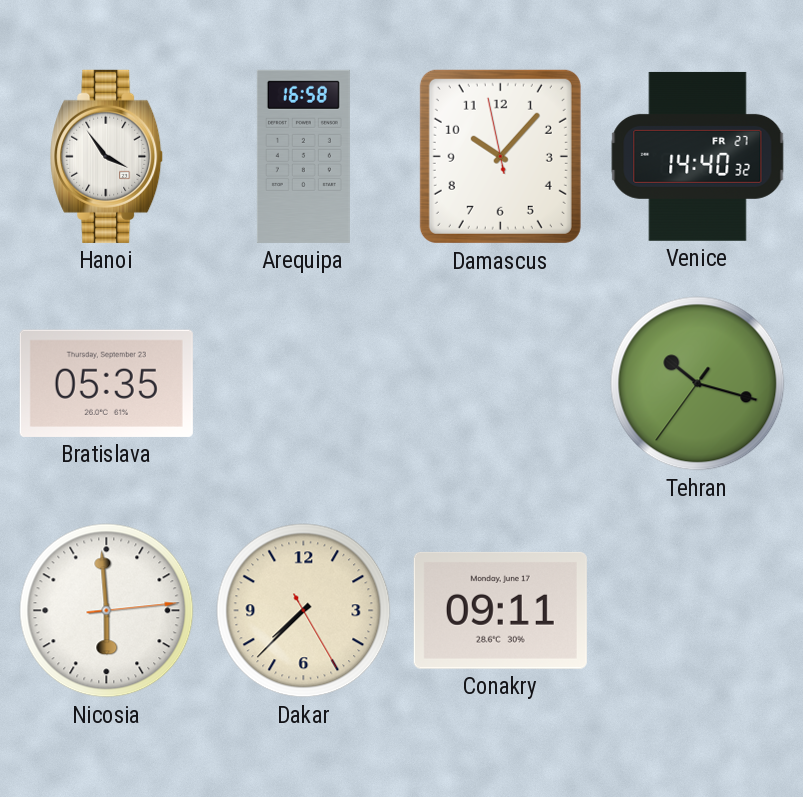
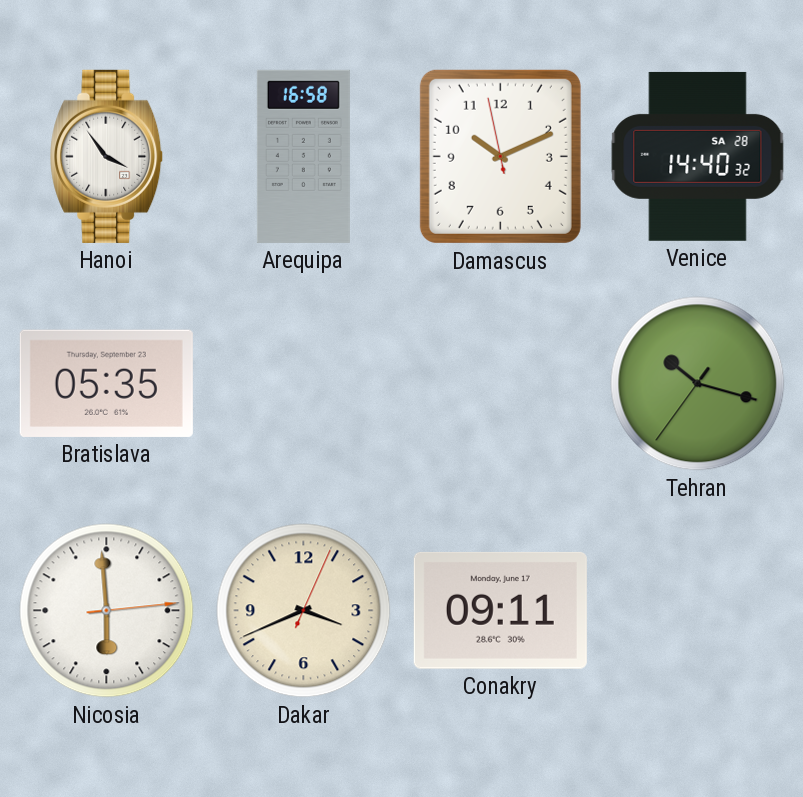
Damascus: 10:06 -> 10:10
Venice date: FR 27 -> SA 28
Dakar: 7:37 -> 3:41
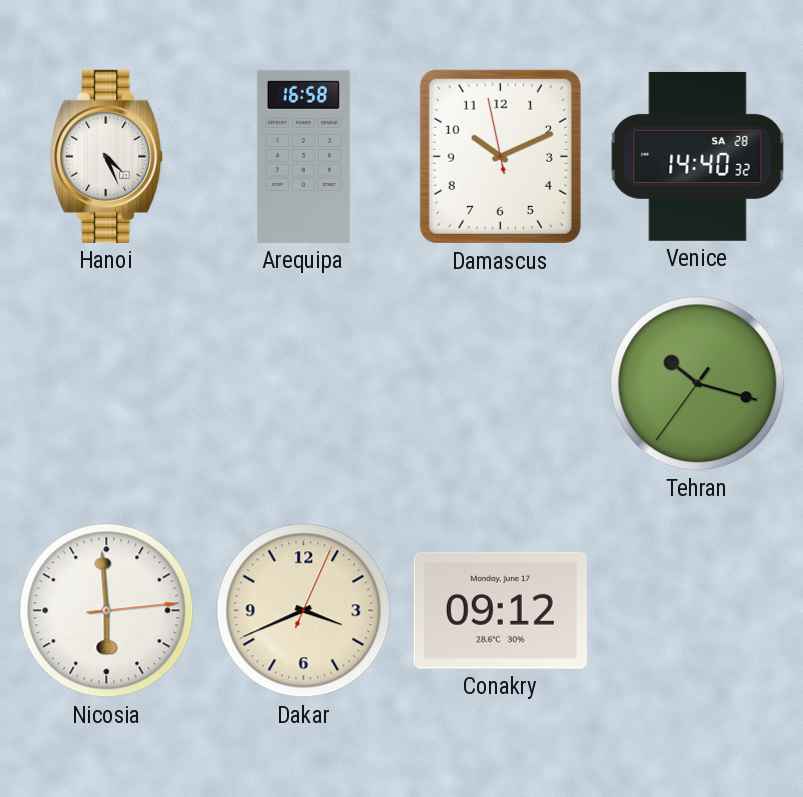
Hanoi: 3:54 -> 4:26
Bratislava: 05:35 -> none
Conakry: 09:11 -> 09:12
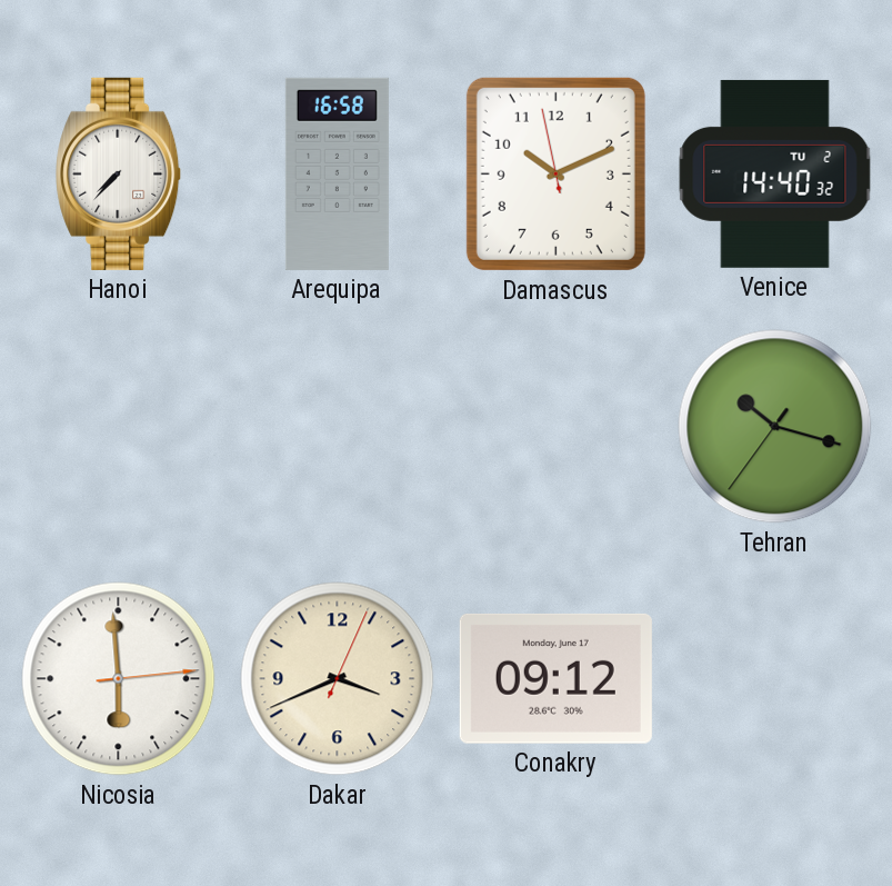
Hanoi: 4:26 -> 7:37
Venice date: SA 28 -> TU 2
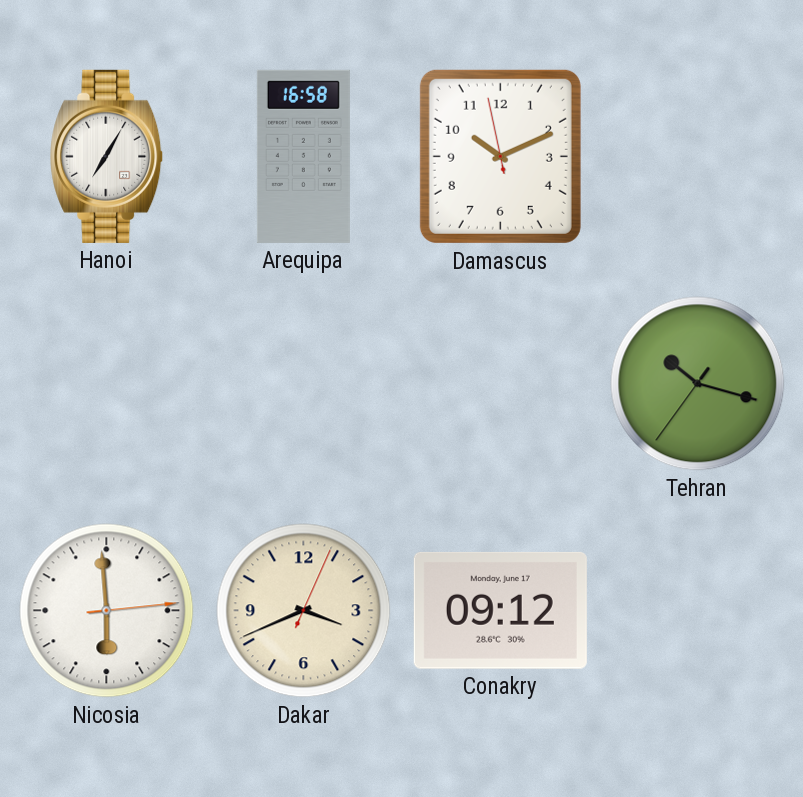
Hanoi: 7:37 -> 7:05
Venice: 14:40 -> none
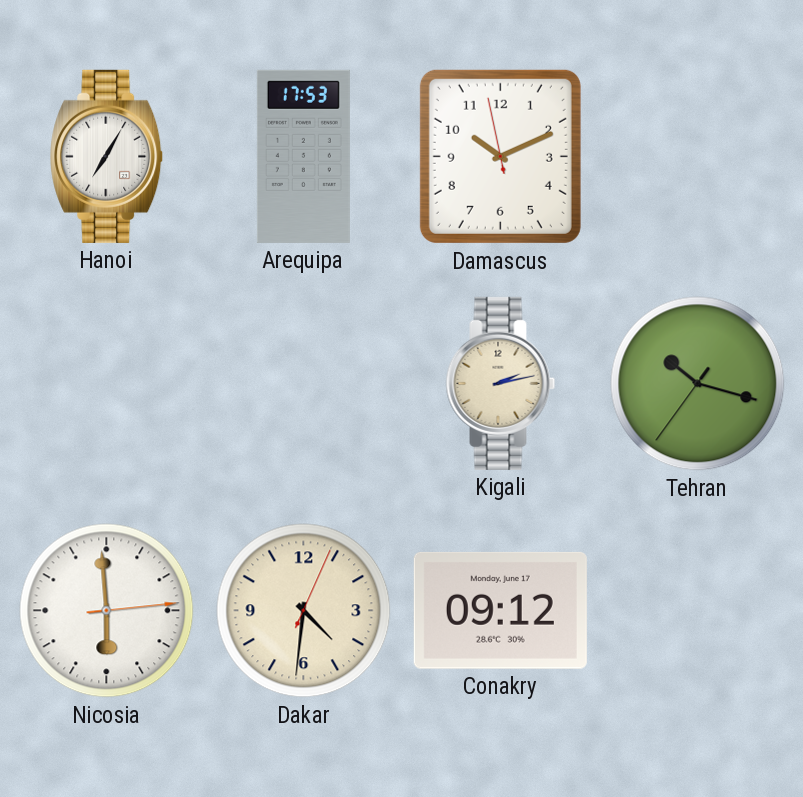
Arequipa: 16:58 -> 17:53
Kigali: none -> 2:13
Dakar: 3:41 -> 4:31
